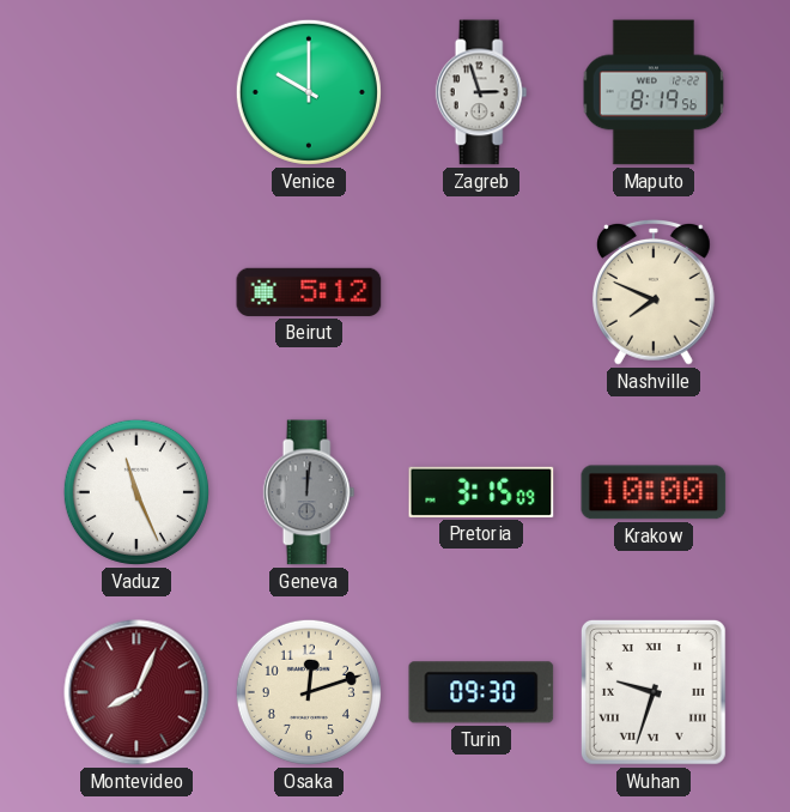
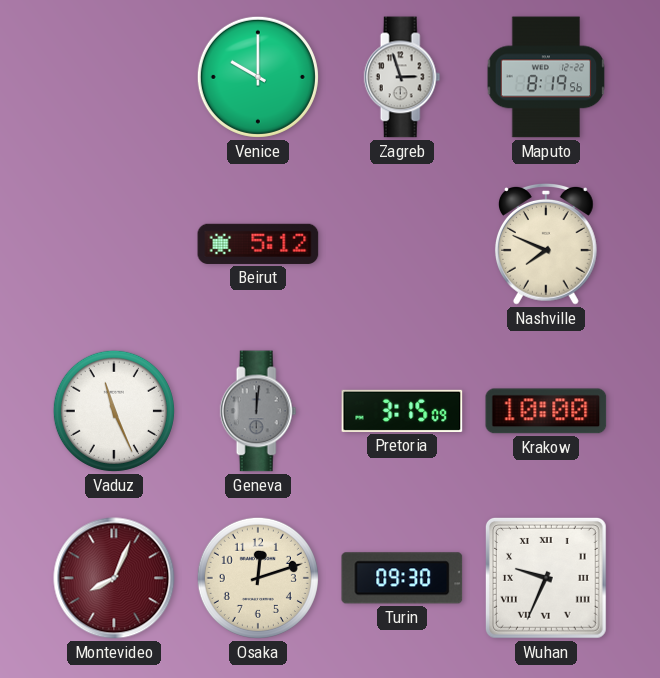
Wuhan: 9:33 -> 9:34
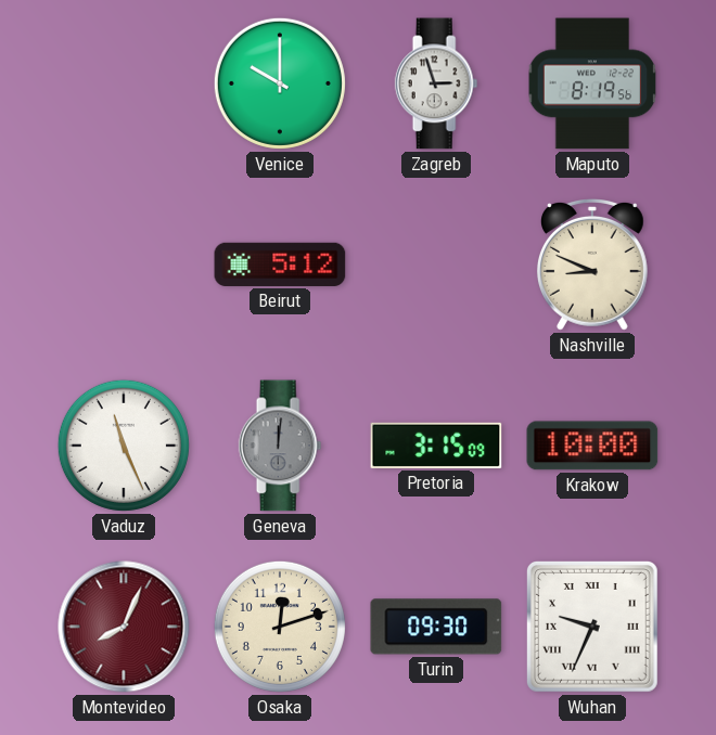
Nashville: 7:49 -> 8:49
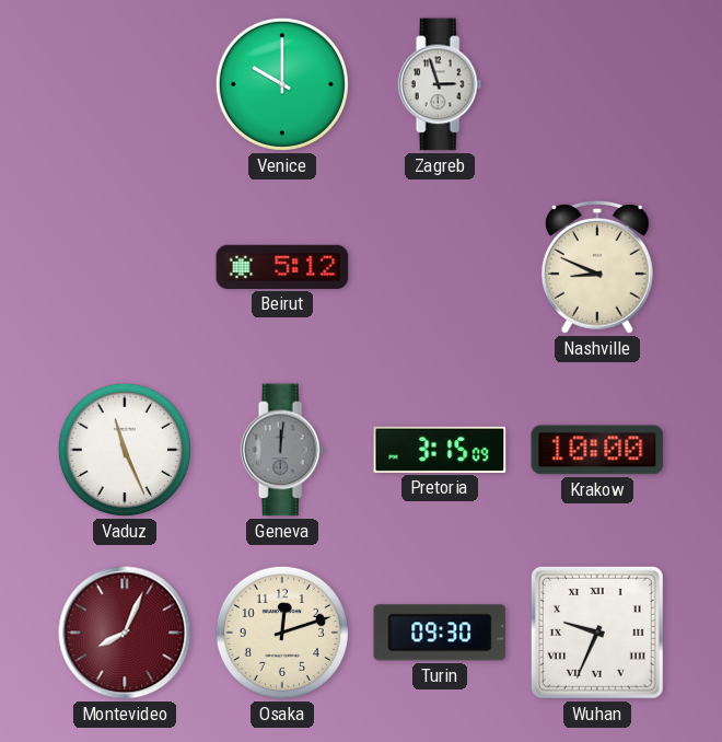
Maputo: 8:19 -> none
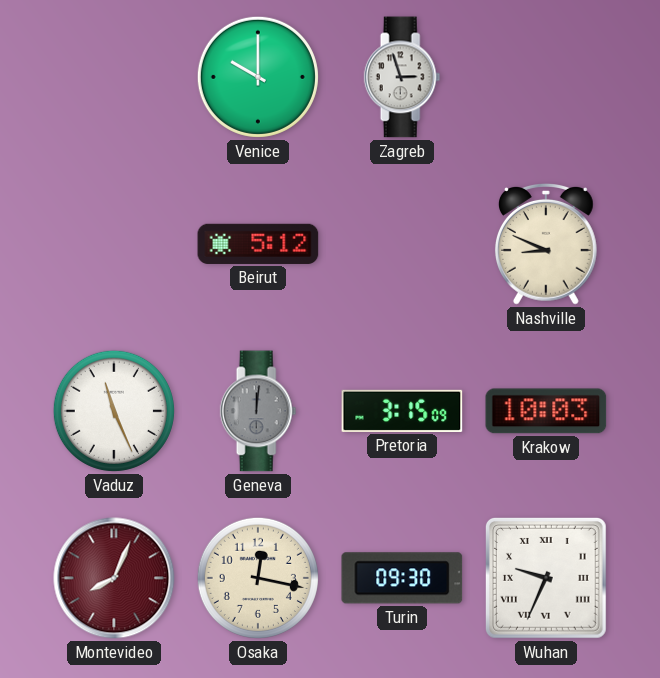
Krakow: 10:00 -> 10:03
Osaka: 12:12 -> 12:17
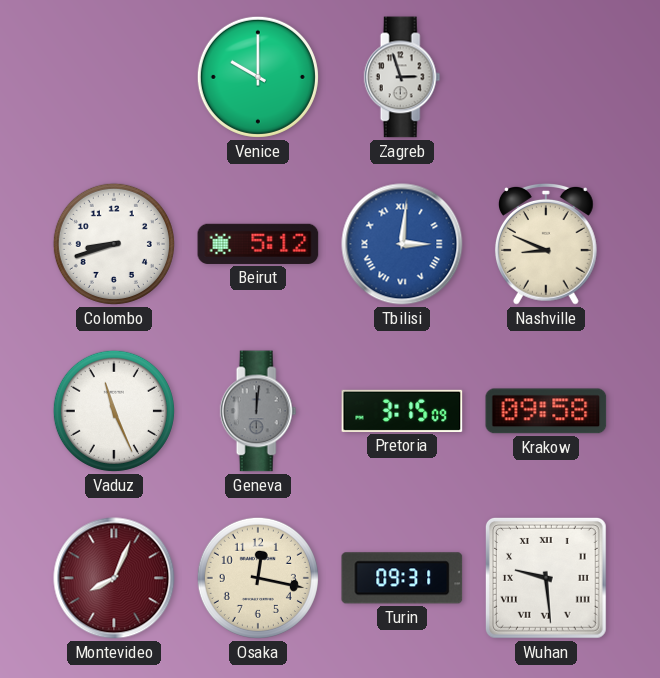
Colombo: none -> 8:42
Tbilisi: none -> 3:01
Krakow: 10:03 -> 09:58
Turin: 09:30 -> 09:31
Wuhan: 9:34 -> 9:29
